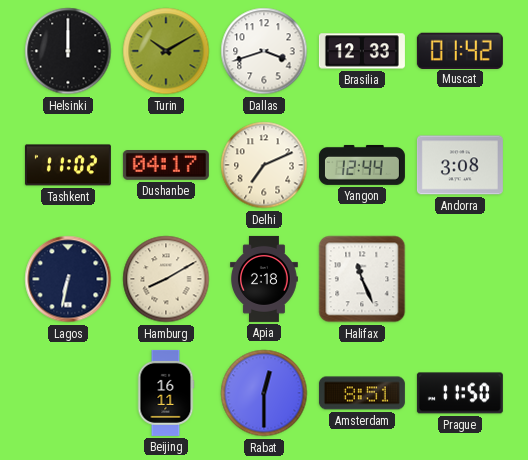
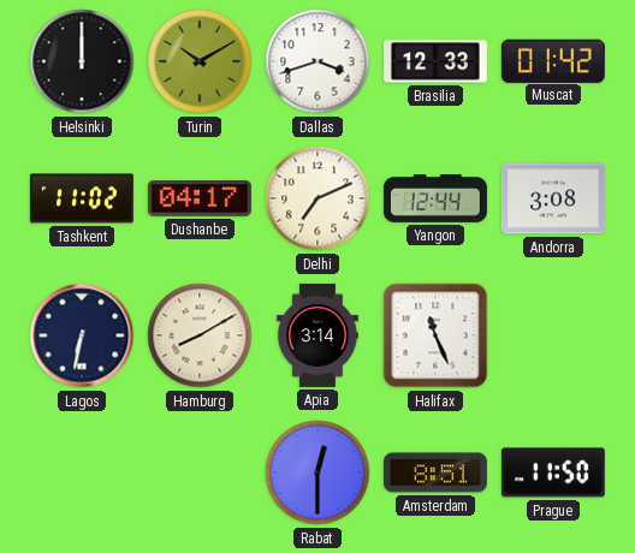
Apia: 2:18 -> 3:14
Beijing: 16:11 -> none
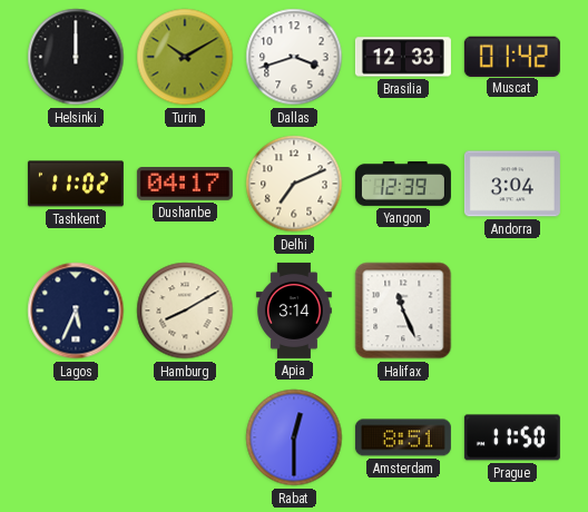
Yangon: 12:44 -> 12:39
Andorra: 3:08 -> 3:04
Lagos: 6:32 -> 5:34
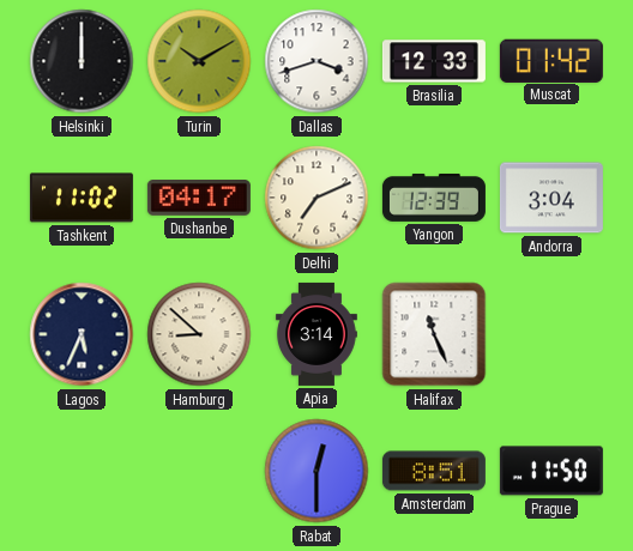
Hamburg: 8:10 -> 8:52
